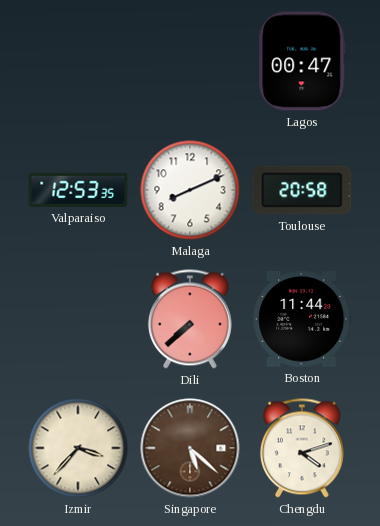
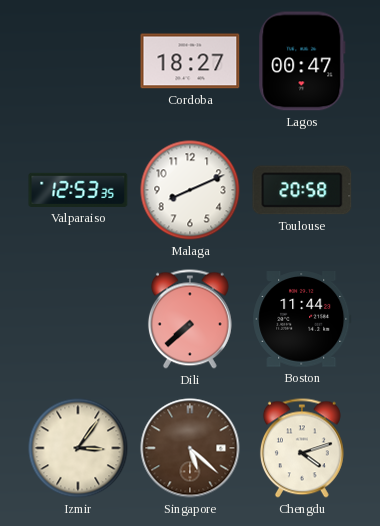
Cordoba: none -> 18:27
Izmir: 3:37 -> 3:06
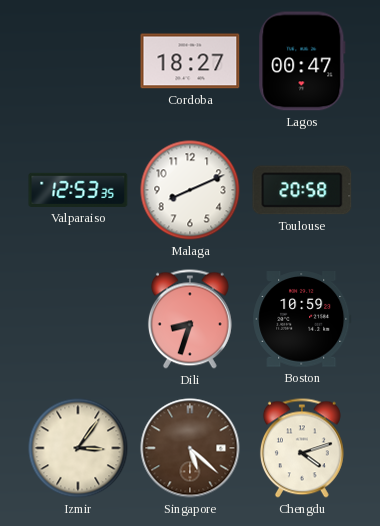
Dili: 7:38 -> 8:33
Boston: 11:44 -> 10:59
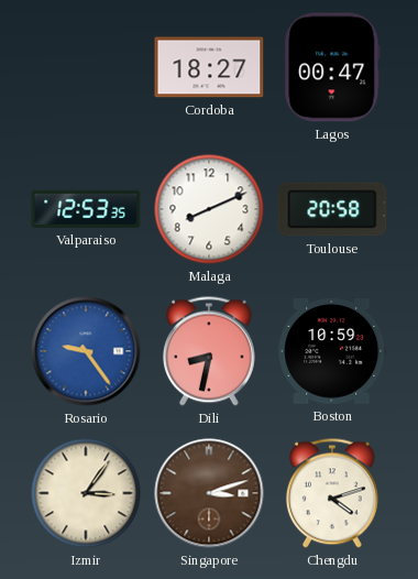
Rosario: none -> 9:24
Dili: 8:33 -> 8:32
Singapore: 5:22 -> 3:12
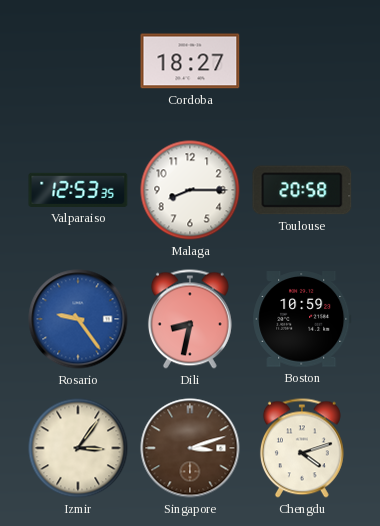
Lagos: 00:47 -> none
Malaga: 8:11 -> 8:15
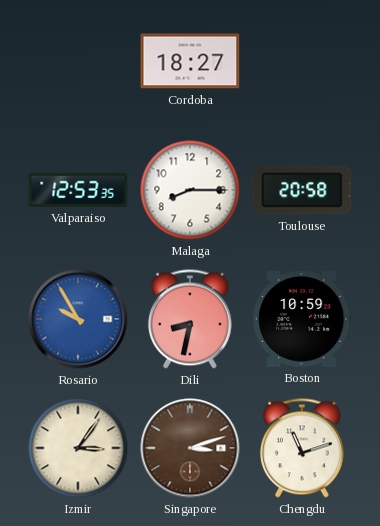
Rosario: 9:24 -> 9:55
Chengdu: 4:12 -> 11:12
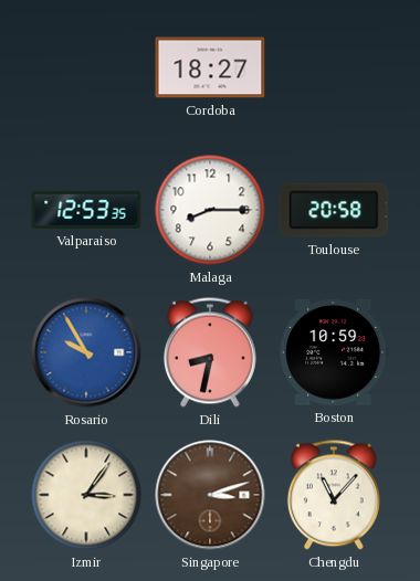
Chengdu: 11:12 -> 11:07
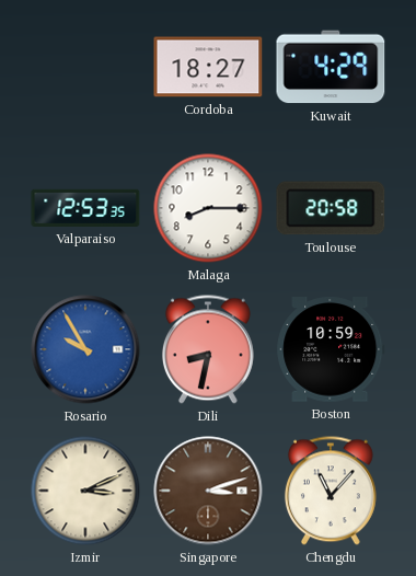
Kuwait: none -> 4:29
Izmir: 3:06 -> 3:11
